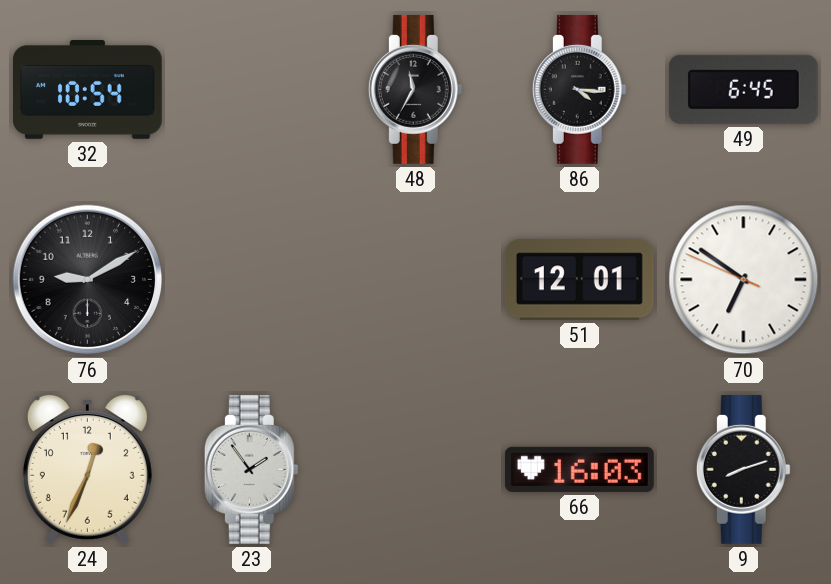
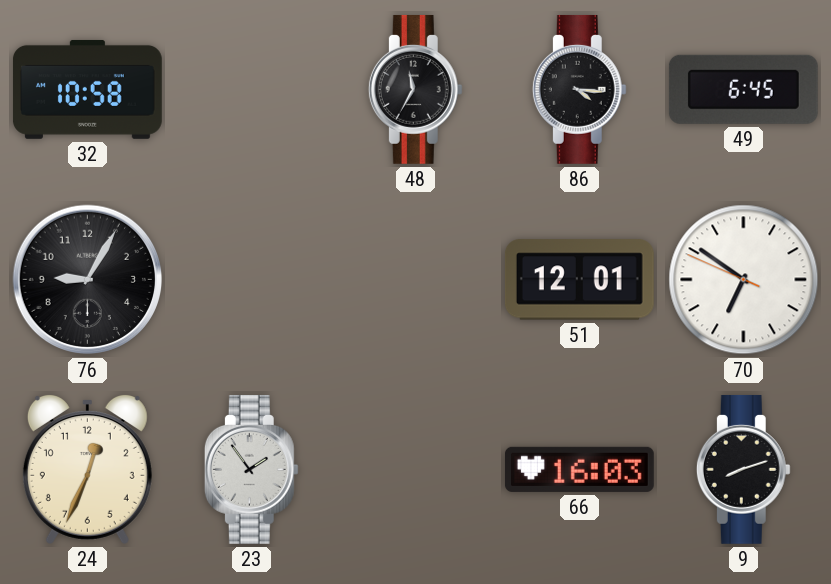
32: 10:54 -> 10:58
76: 9:10 -> 9:05
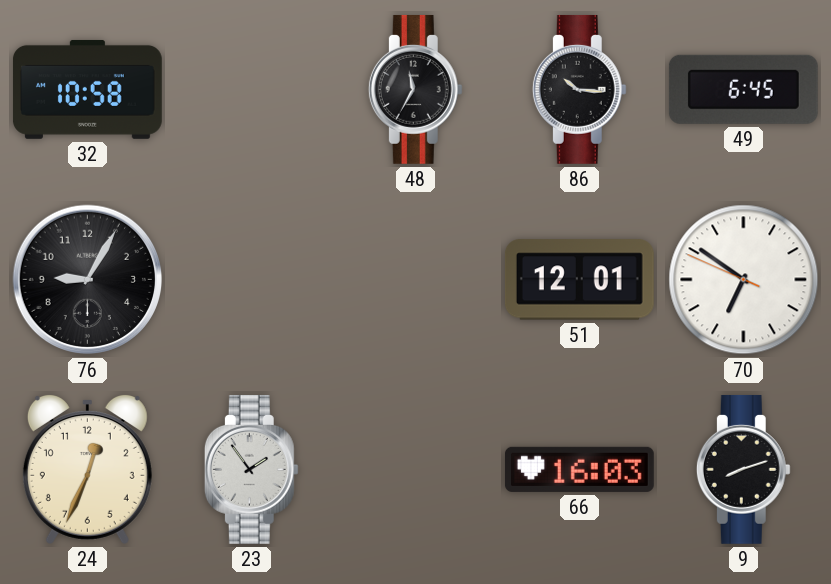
86: 4:16 -> 10:16
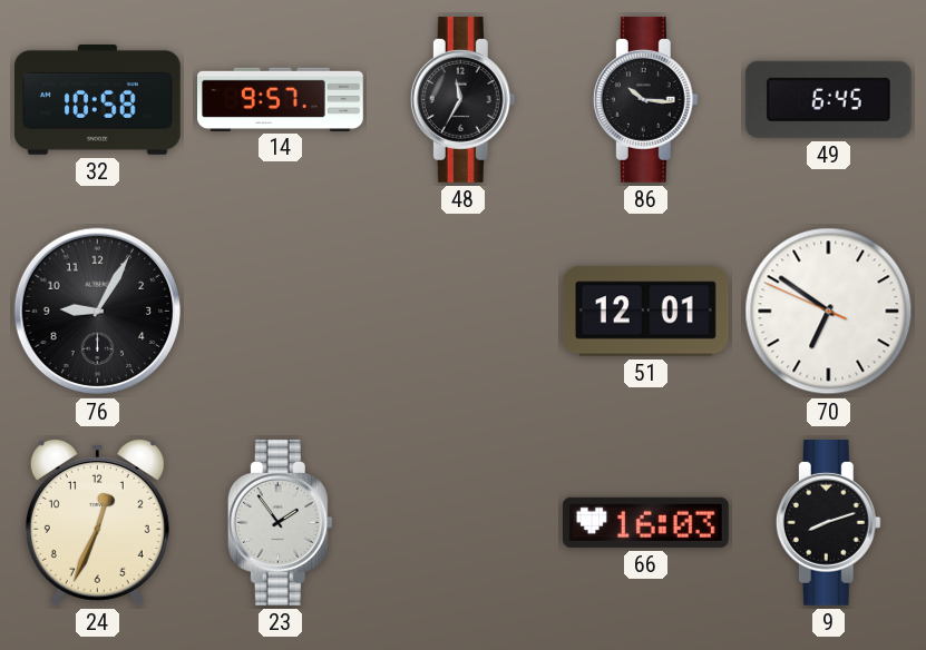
14: none -> 9:57
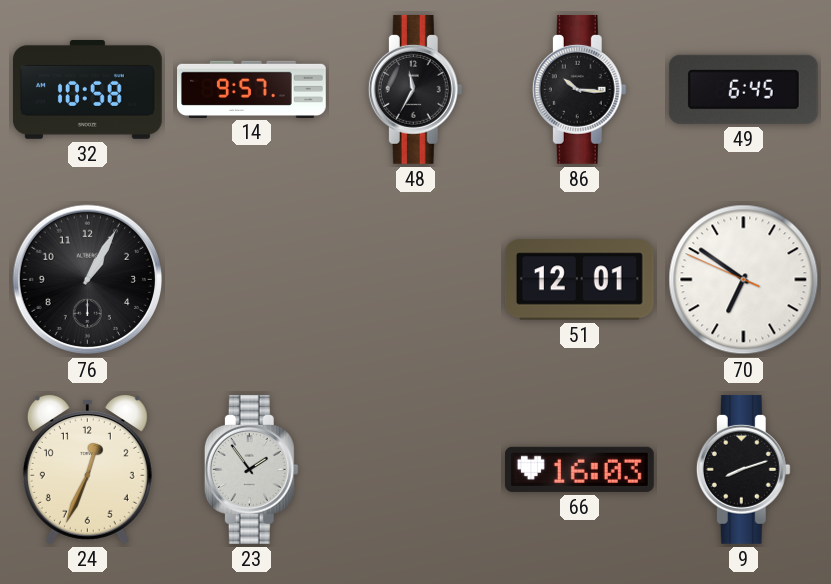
76: 9:05 -> 1:05
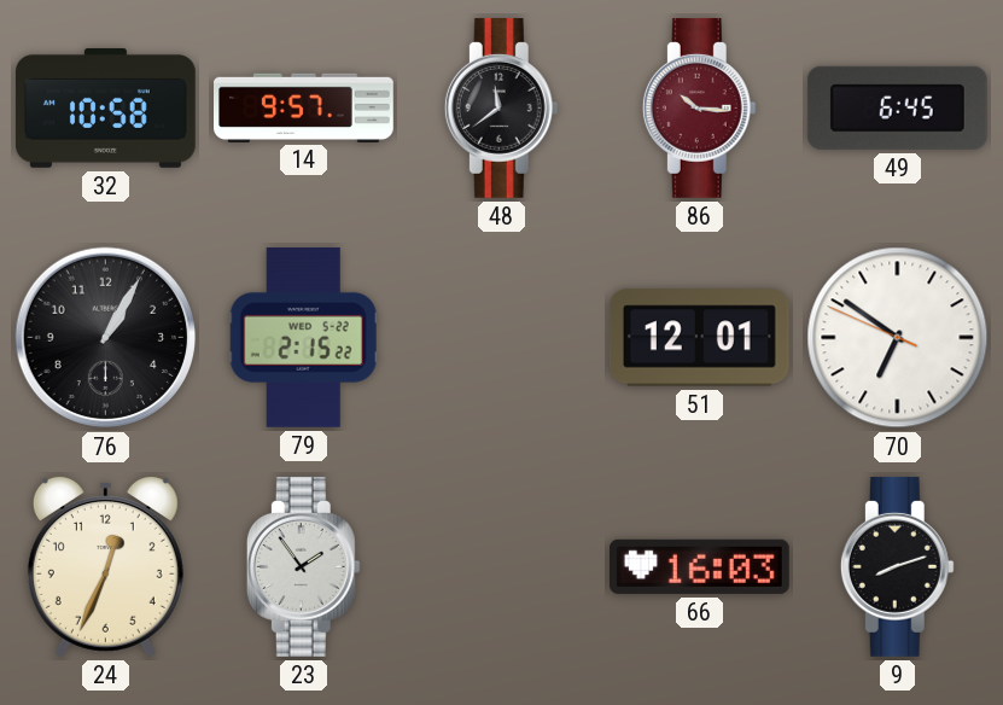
48: 11:35 -> 11:39
86 dial: black -> burgundy
79: none -> 2:15
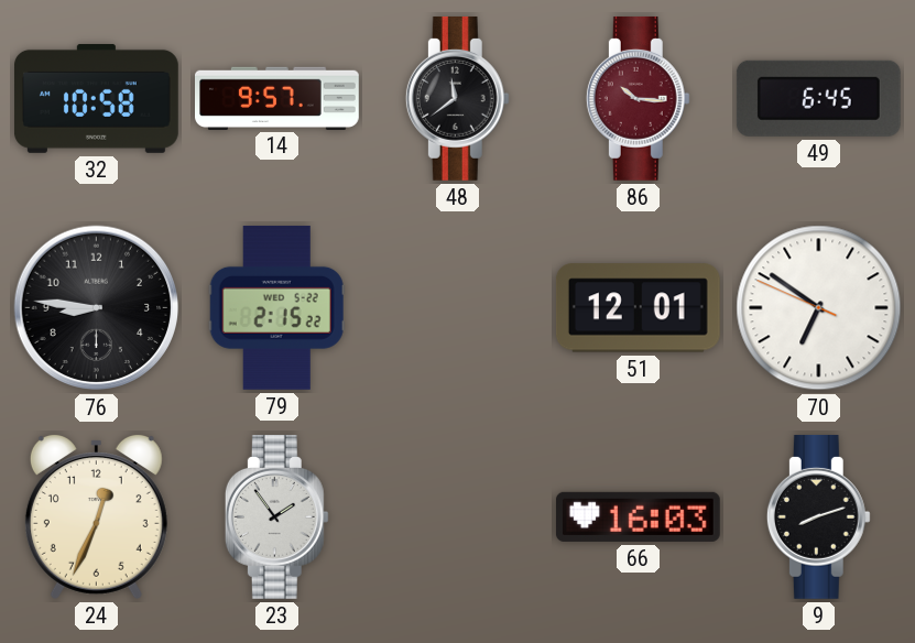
76: 1:05 -> 8:46
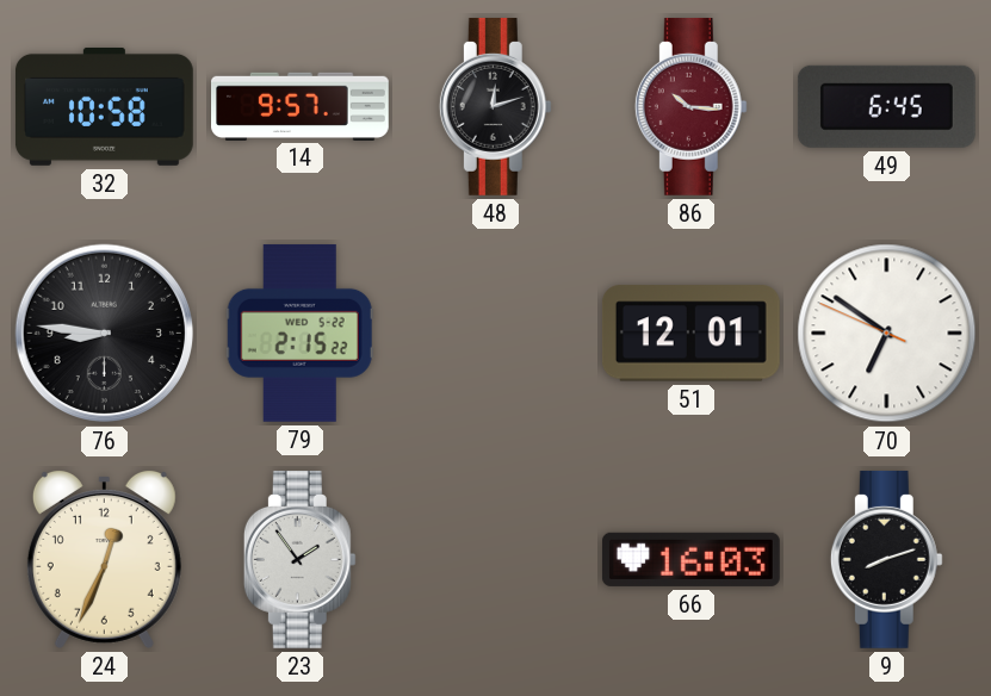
48: 11:39 -> 12:12
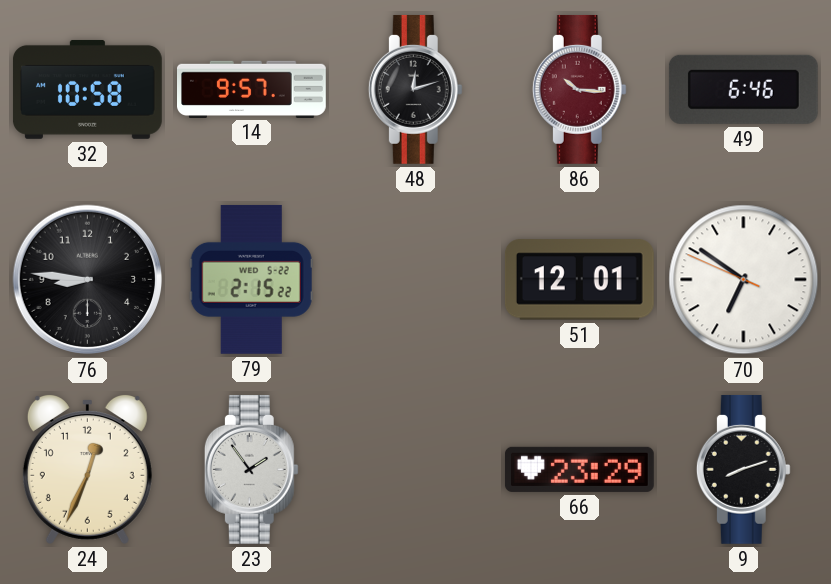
49: 6:45 -> 6:46
66: 16:03 -> 23:29
